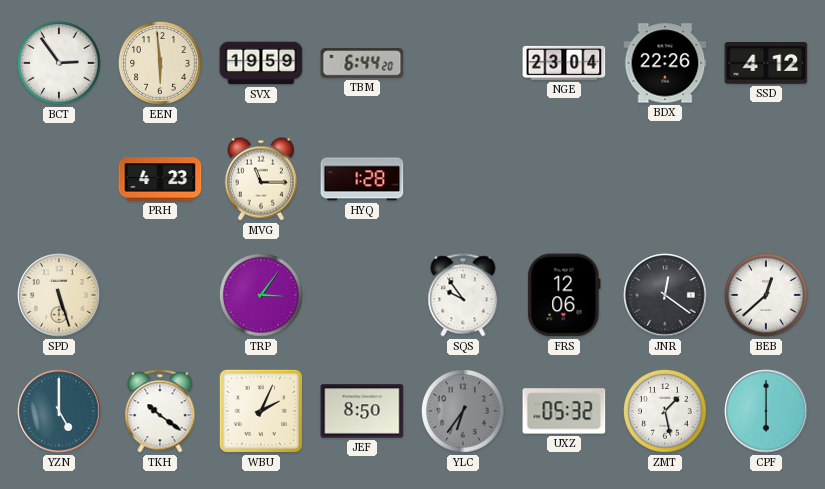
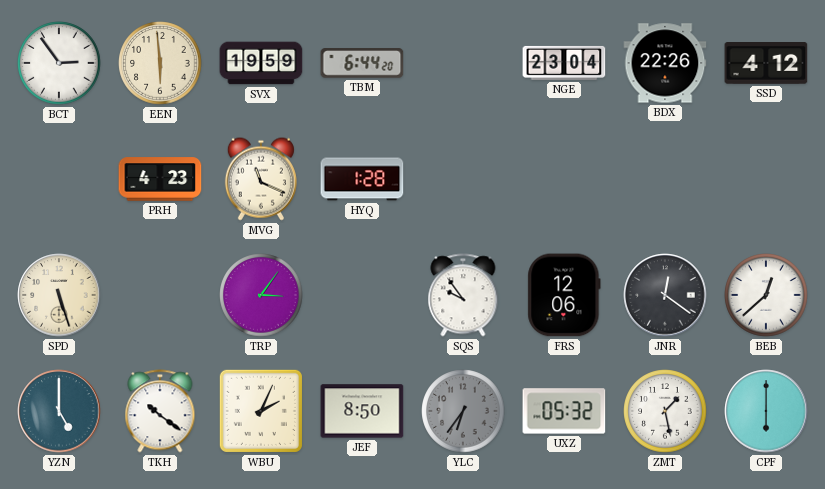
MVG: 11:15 -> 11:19
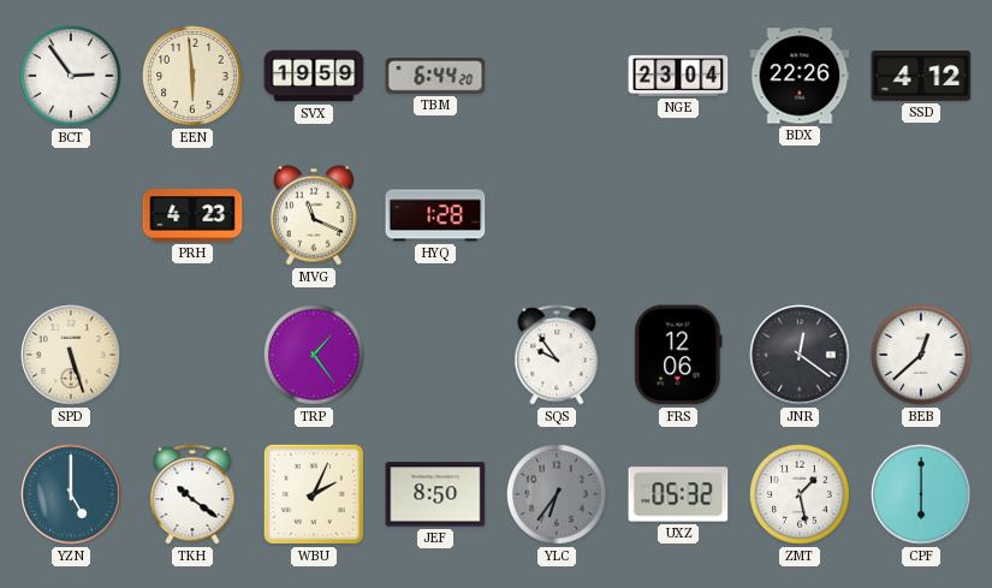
TRP: 3:06 -> 1:24
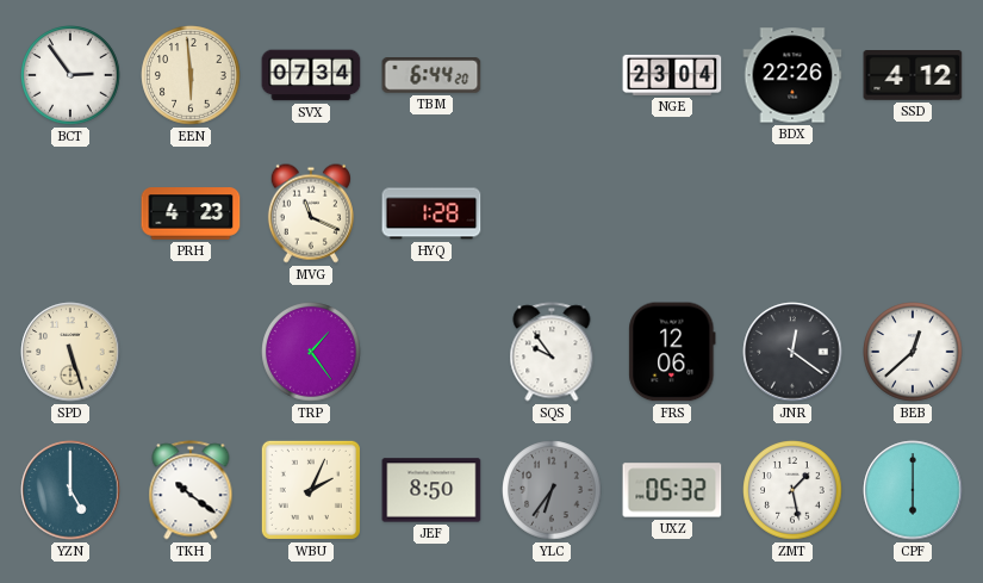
SVX: 19:59 -> 07:34
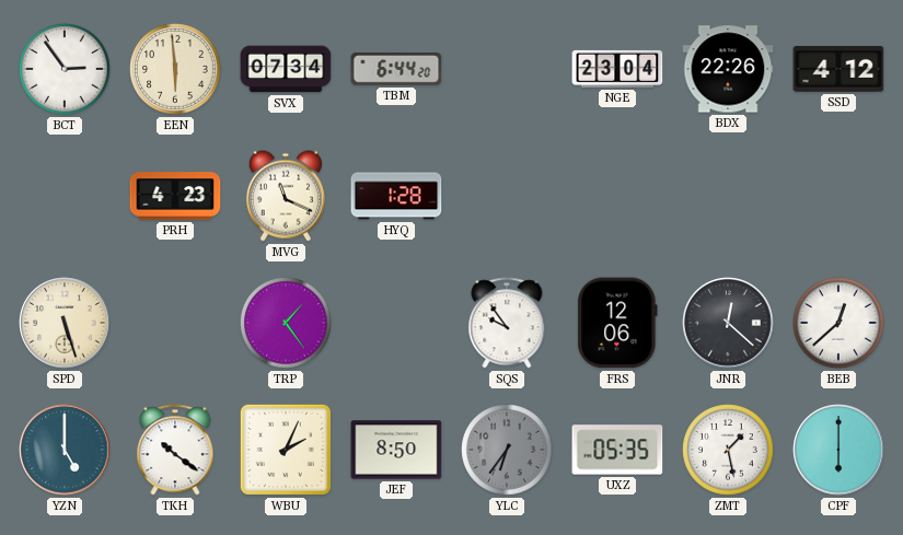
JNR: 12:21 -> 12:22
UXZ: 05:32 -> 05:35
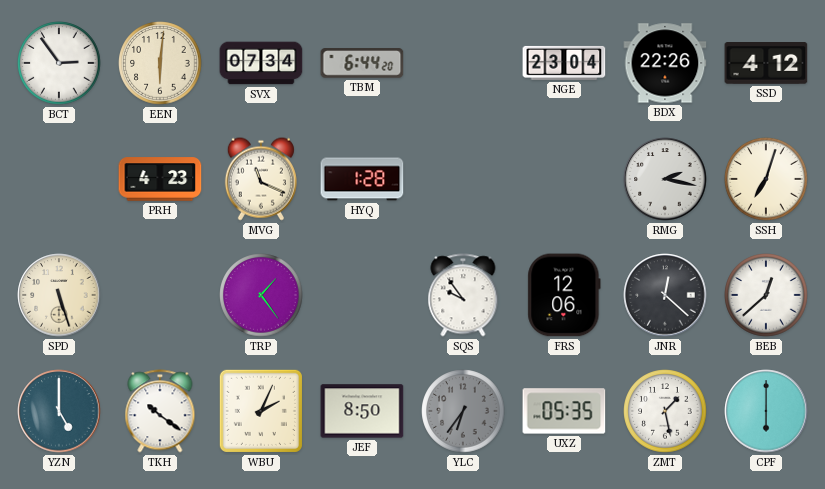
EEN: 5:59 -> 6:01
RMG: none -> 2:17
SSH: none -> 7:03
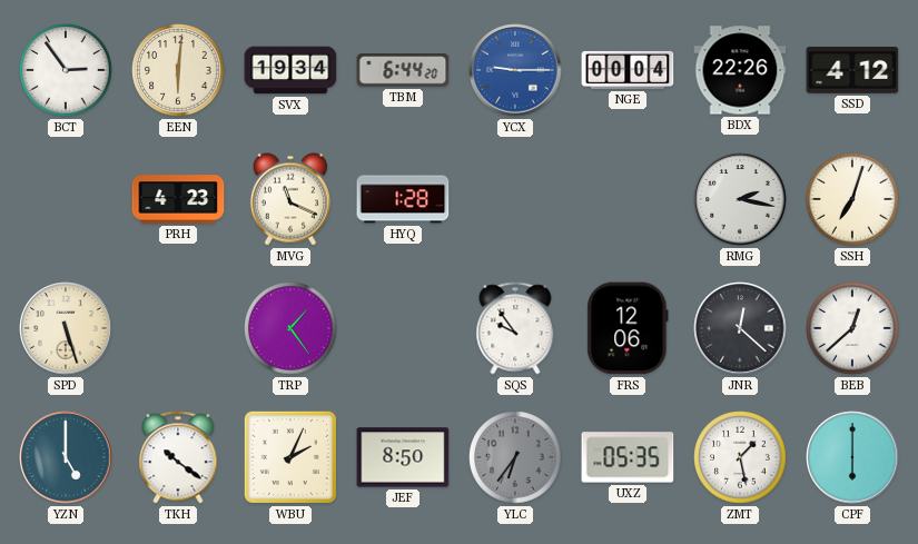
SVX: 07:34 -> 19:34
YCX: none -> 9:15
NGE: 23:04 -> 00:04
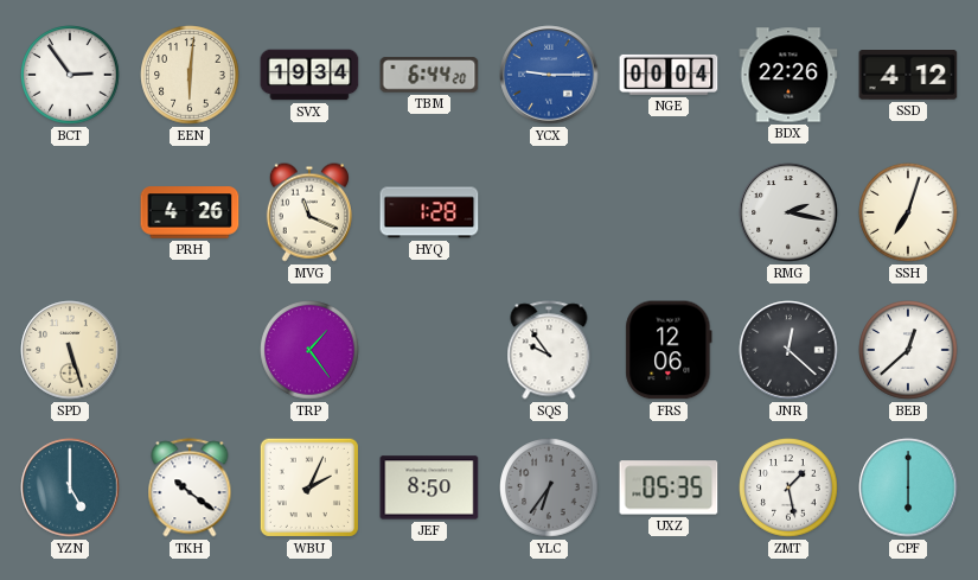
PRH: 4:23 -> 4:26
